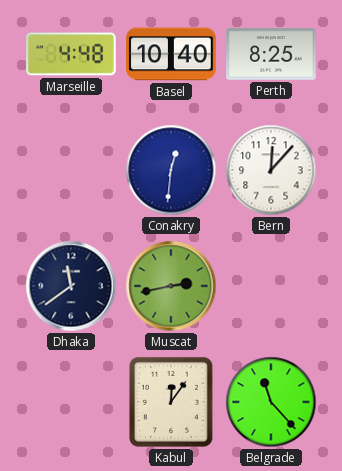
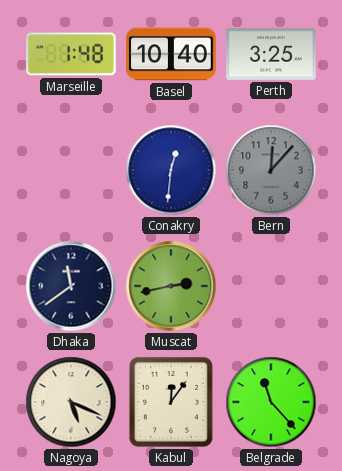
Marseille: 4:48 -> 1:48
Perth: 8:25 -> 3:25
Bern dial: white -> grey
Nagoya: none -> 5:19
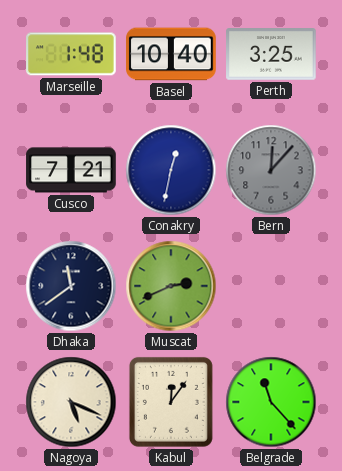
Cusco: none -> 7:21
Conakry: 12:31 -> 12:32
Muscat: 2:43 -> 2:41
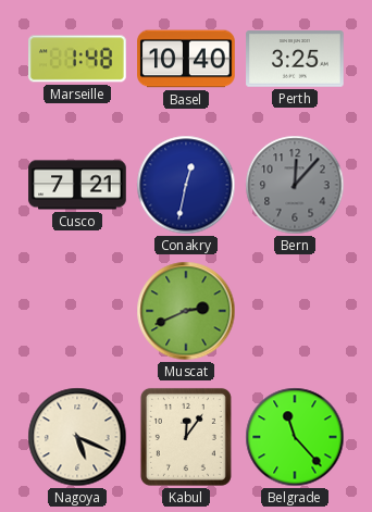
Dhaka: 11:39 -> none
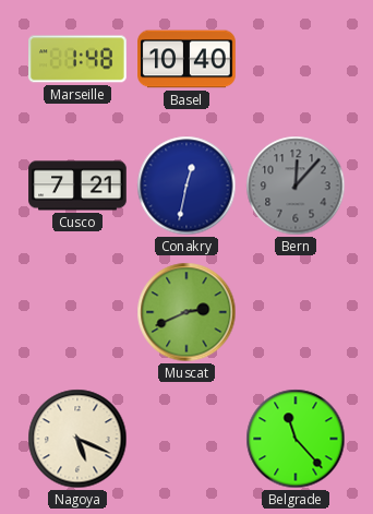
Perth: 3:25 -> none
Kabul: 12:06 -> none
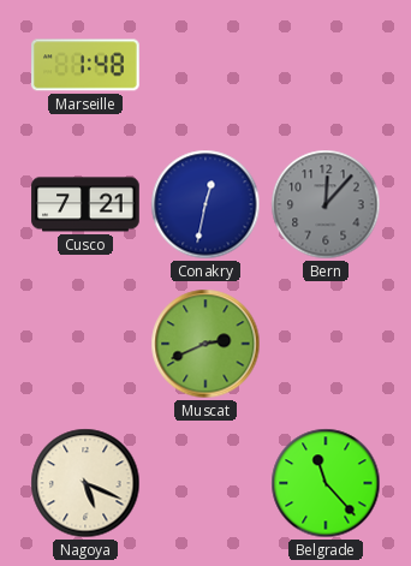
Basel: 10:40 -> none
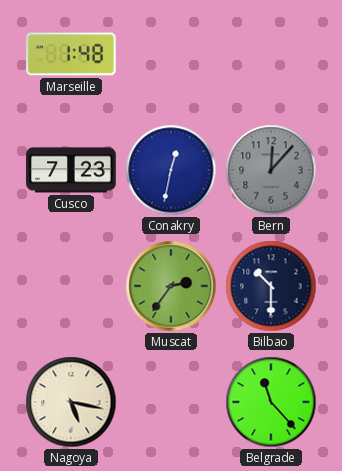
Cusco: 7:21 -> 7:23
Muscat: 2:41 -> 2:36
Bilbao: none -> 10:30
Nagoya: 5:19 -> 5:17
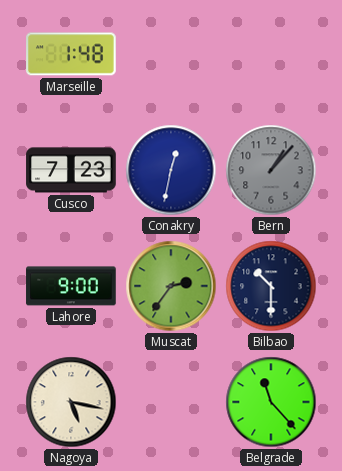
Bern: 12:07 -> 1:07
Lahore: none -> 9:00
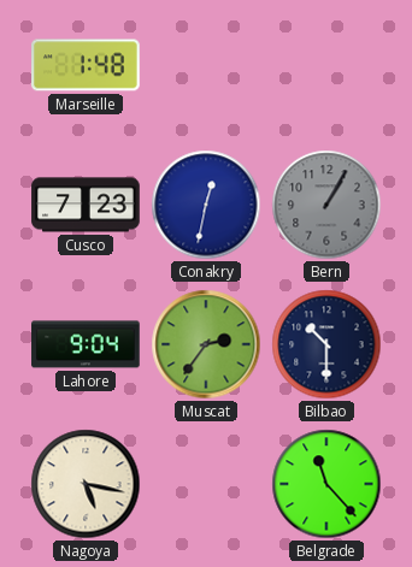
Bern: 1:07 -> 1:05
Lahore: 9:00 -> 9:04
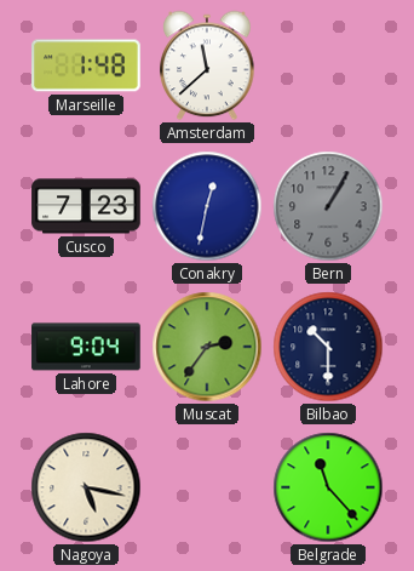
Amsterdam: none -> 11:38
